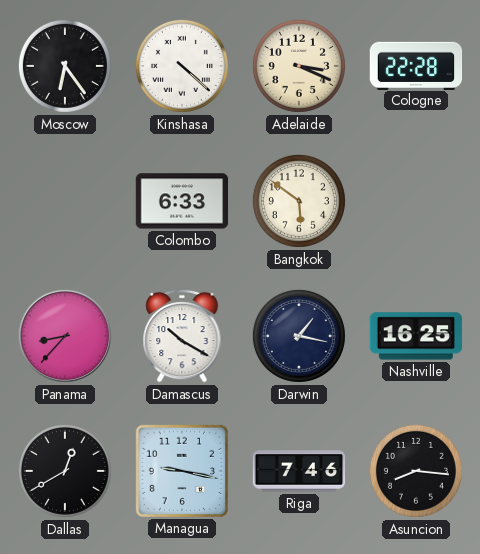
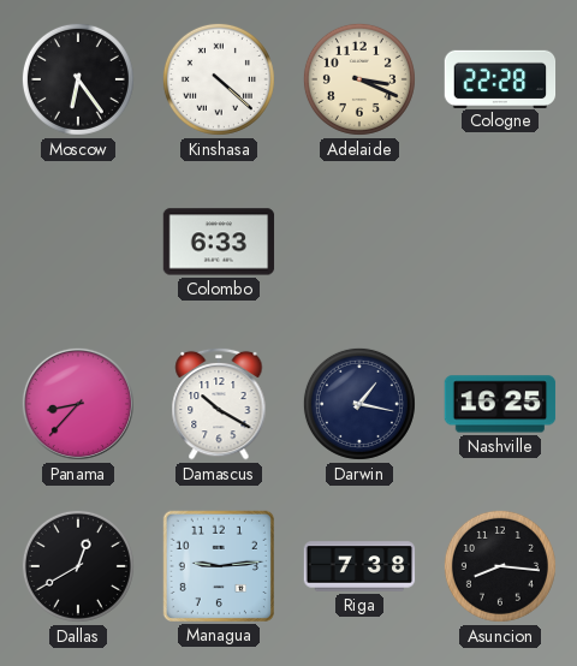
Bangkok: 5:51 -> none
Managua: 9:17 -> 9:14
Riga: 7:46 -> 7:38
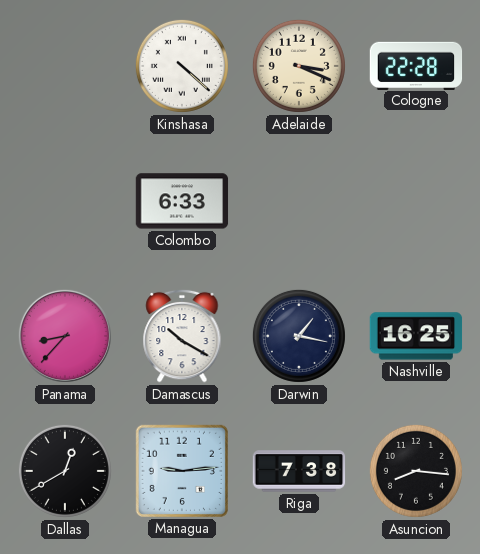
Moscow: 6:24 -> none
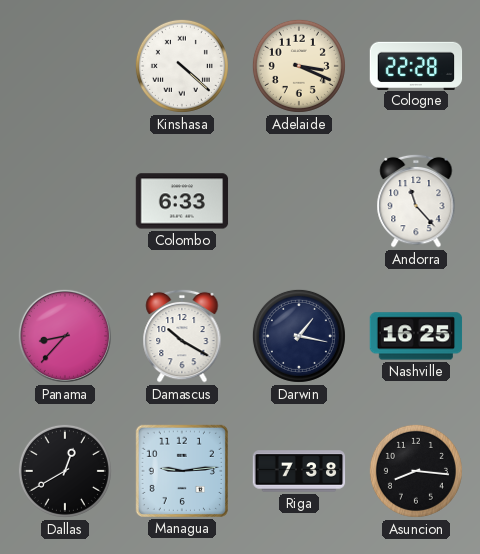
Andorra: none -> 11:23
